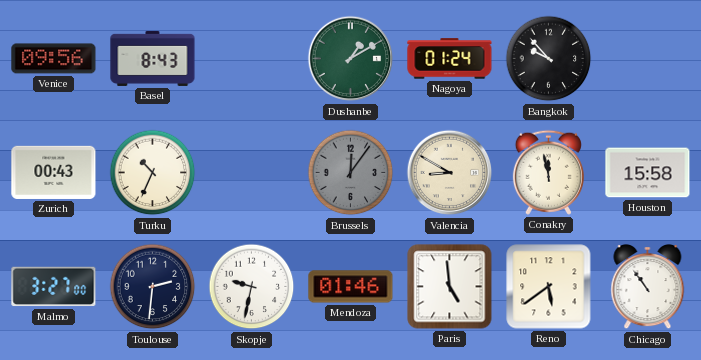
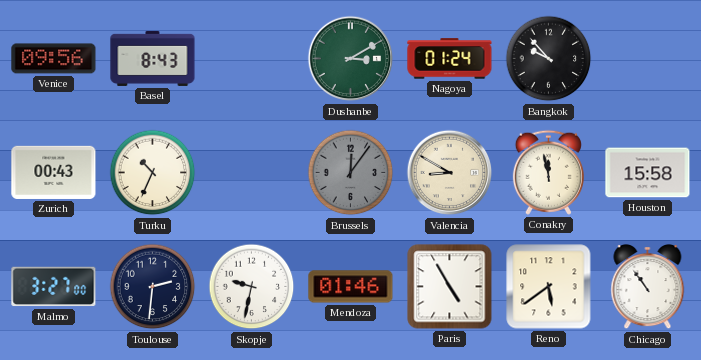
Dushanbe: 1:10 -> 3:10
Paris: 4:59 -> 4:55
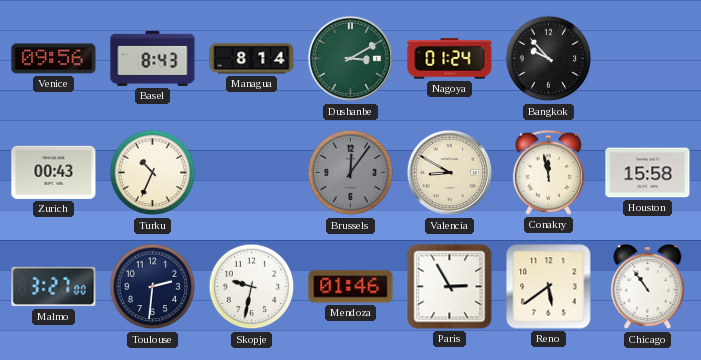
Managua: none -> 8:14
Paris: 4:55 -> 2:55
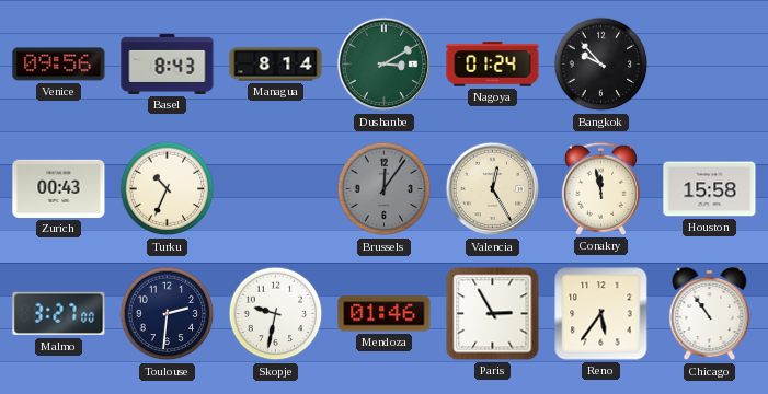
Valencia: 8:50 -> 12:25
Reno: 5:39 -> 5:36
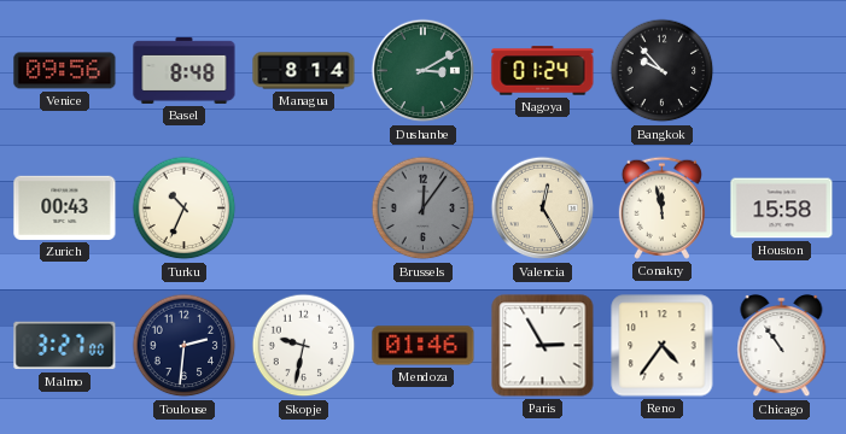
Basel: 8:43 -> 8:48
Reno: 5:36 -> 4:36
